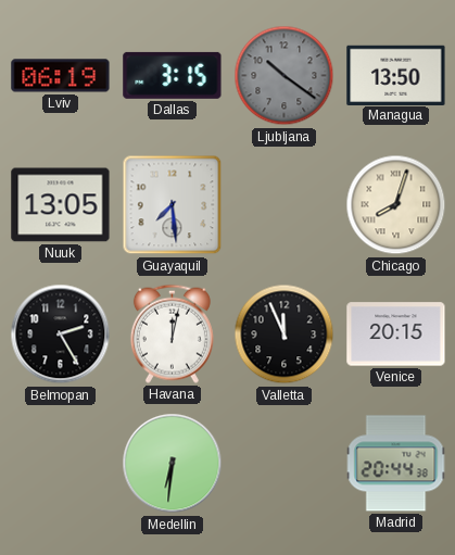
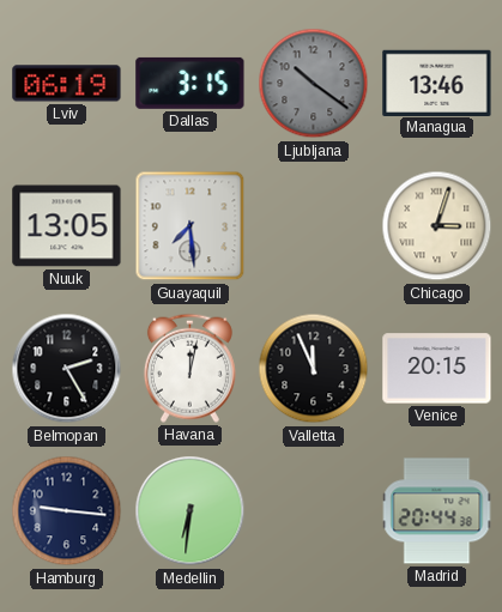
Managua: 13:50 -> 13:46
Chicago: 8:03 -> 3:03
Hamburg: none -> 9:16
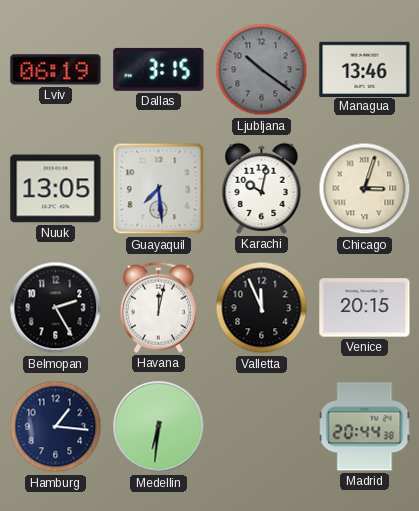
Karachi: none -> 10:02
Hamburg: 9:16 -> 1:16
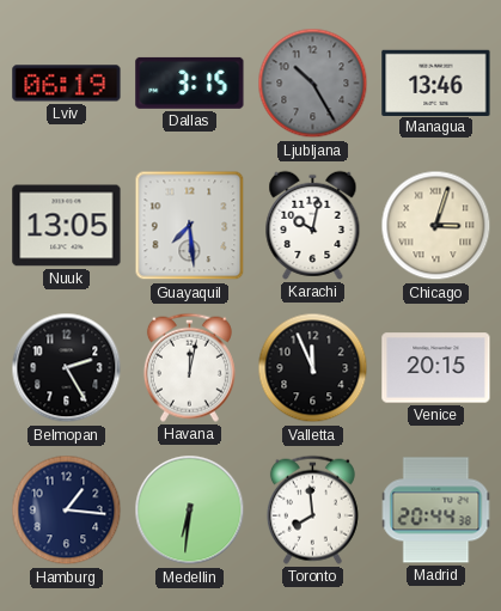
Ljubljana: 10:21 -> 10:25
Toronto: none -> 7:59
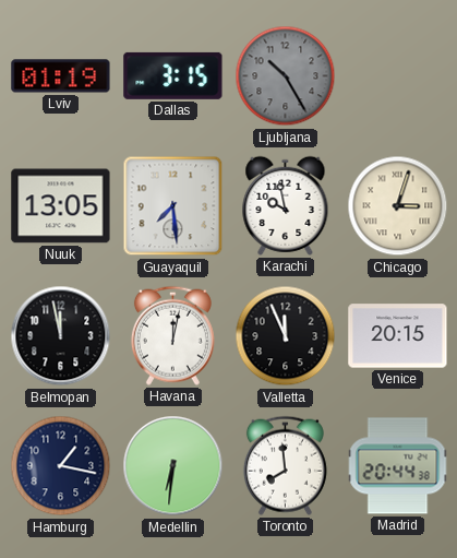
Lviv: 06:19 -> 01:19
Managua: 13:46 -> none
Karachi: 10:02 -> 9:58
Belmopan: 2:25 -> 11:58
Hamburg: 1:16 -> 1:17
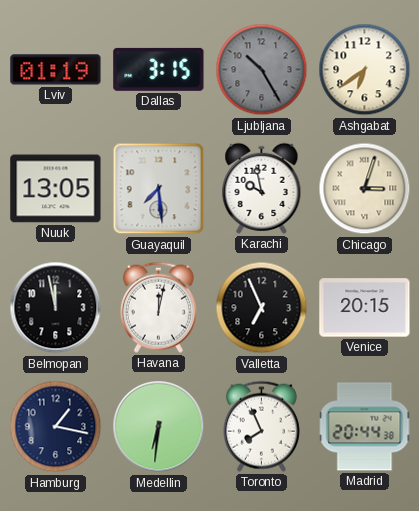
Ashgabat: none -> 6:39
Valletta: 11:56 -> 6:56
Toronto: 7:59 -> 7:56
